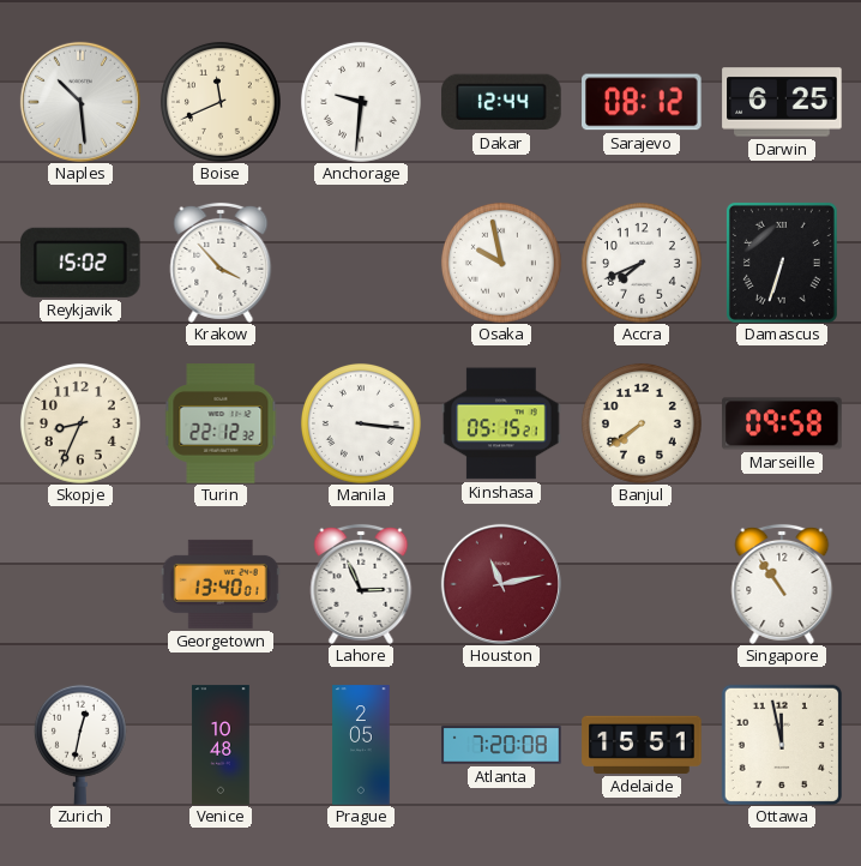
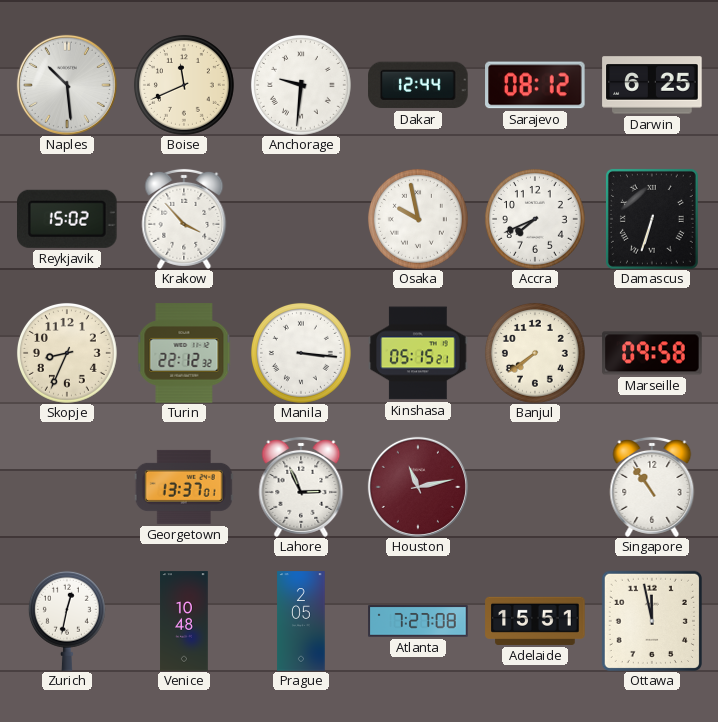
Georgetown: 13:40 -> 13:37
Atlanta: 7:20 -> 7:27
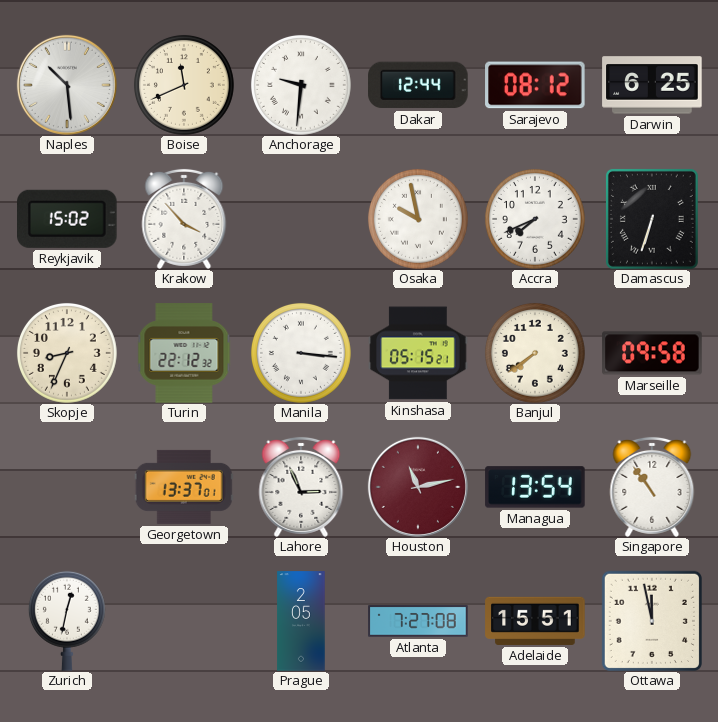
Managua: none -> 13:54
Venice: 10:48 -> none
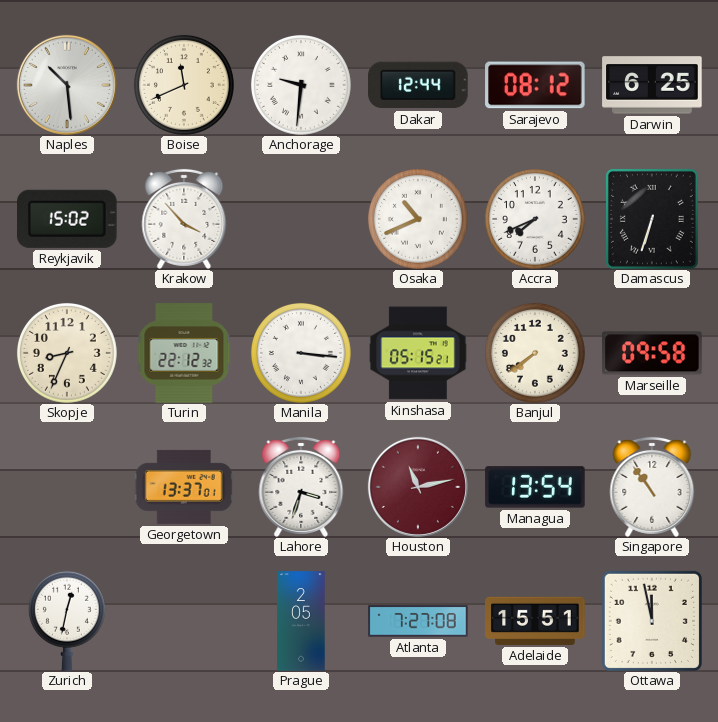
Osaka: 9:58 -> 10:41
Lahore: 2:56 -> 3:33
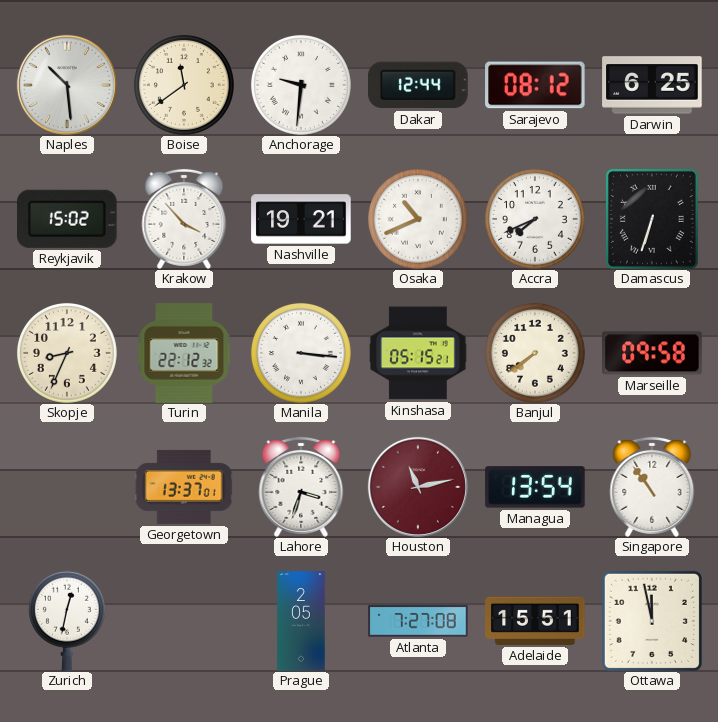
Boise: 11:41 -> 11:39
Nashville: none -> 19:21
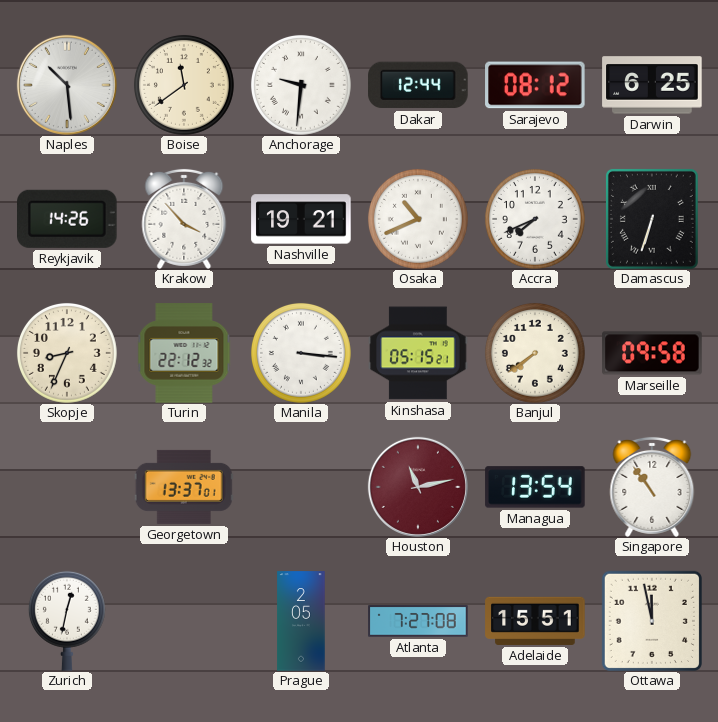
Reykjavik: 15:02 -> 14:26
Lahore: 3:33 -> none
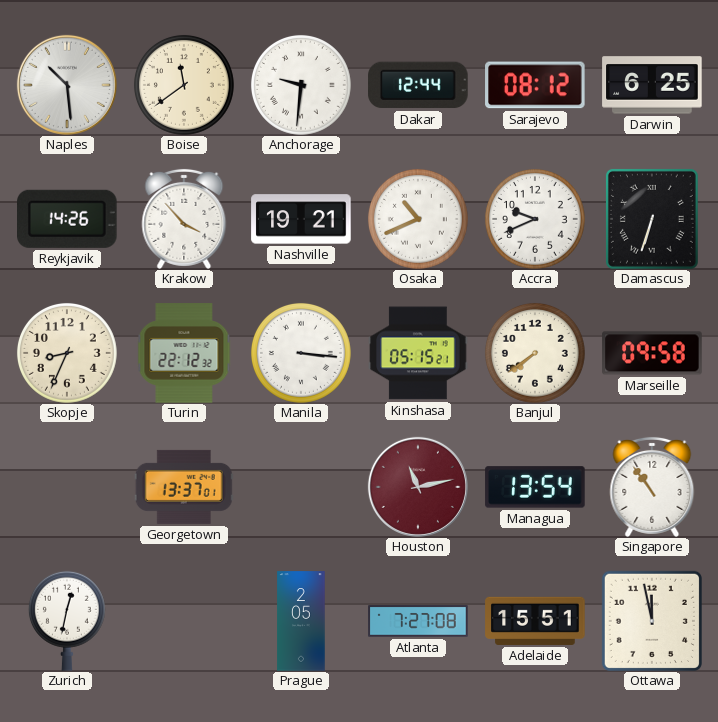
Accra: 7:41 -> 9:41
